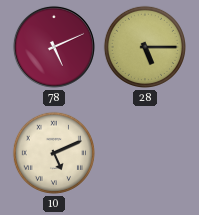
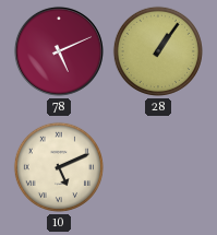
28: 5:15 -> 1:06
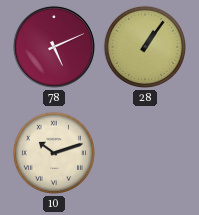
10: 5:11 -> 10:12
